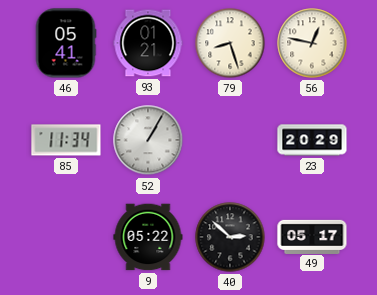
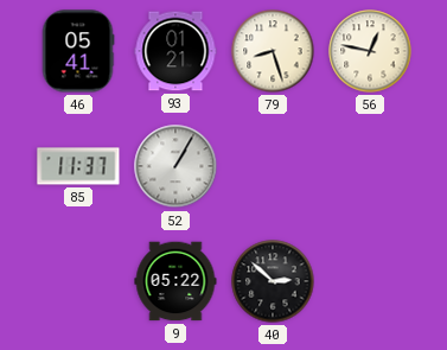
85: 11:34 -> 11:37
23: 20:29 -> none
49: 05:17 -> none
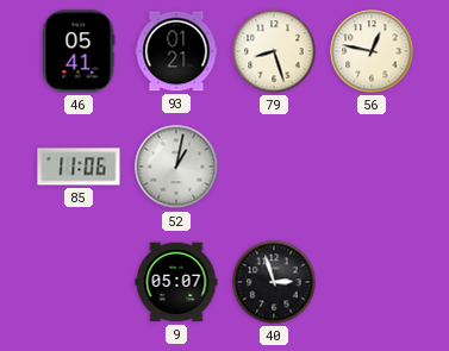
85: 11:37 -> 11:06
52: 1:05 -> 1:02
9: 05:22 -> 05:07
40: 2:52 -> 2:57
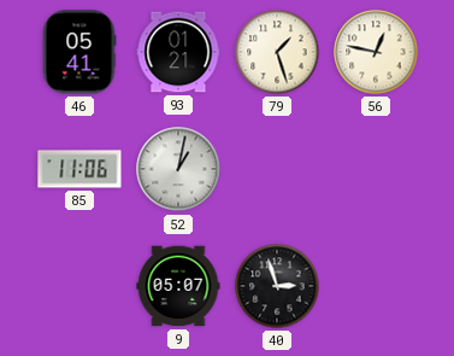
79: 8:27 -> 1:27
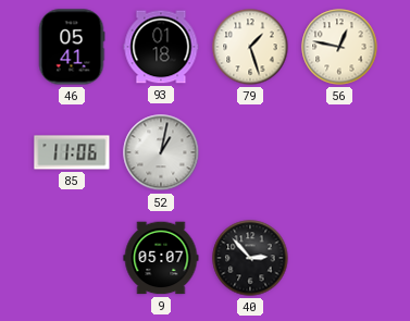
93: 01:21 -> 01:18
40: 2:57 -> 2:53
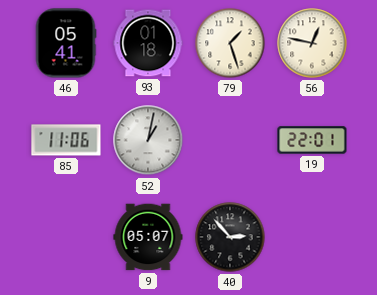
19: none -> 22:01
